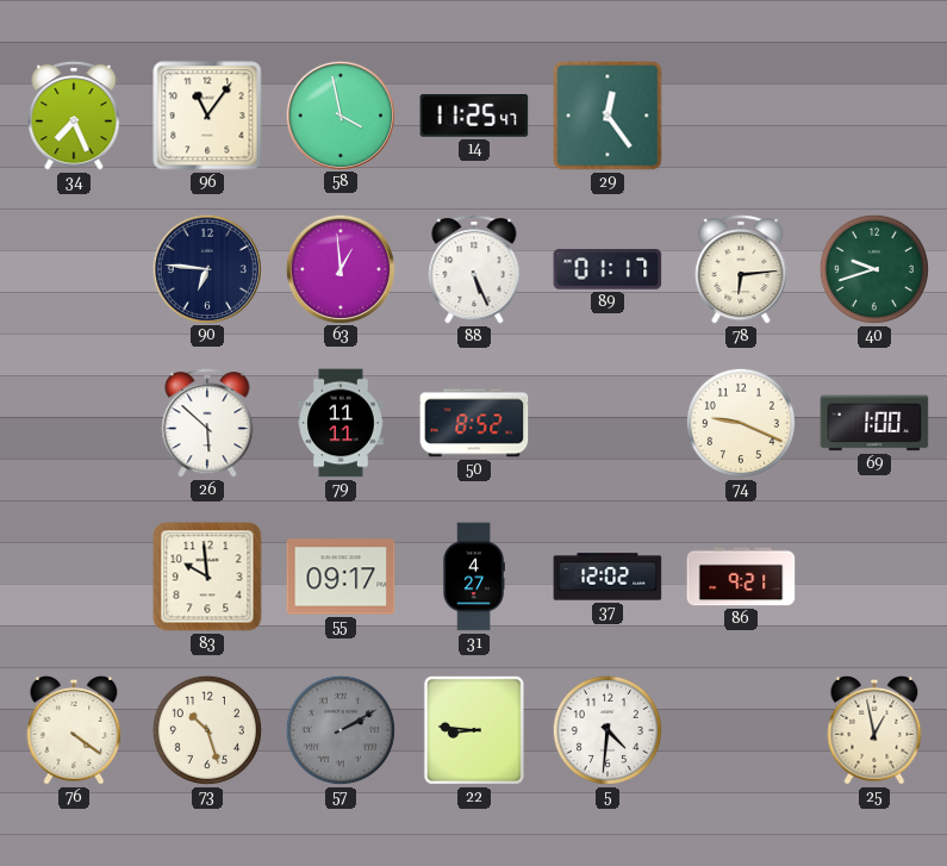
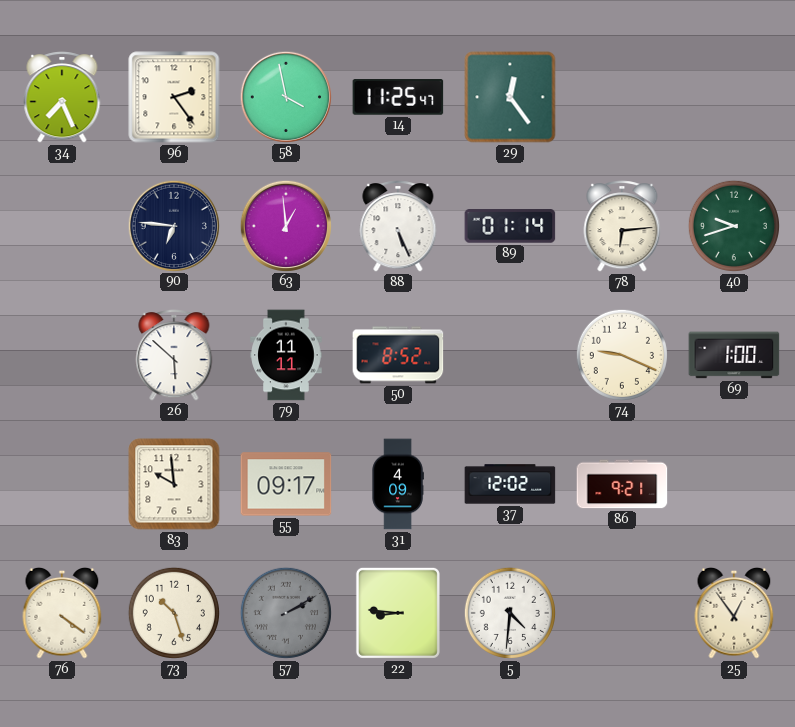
96: 11:06 -> 2:24
89: 01:17 -> 01:14
31: 4:27 -> 4:09
25: 12:58 -> 12:54
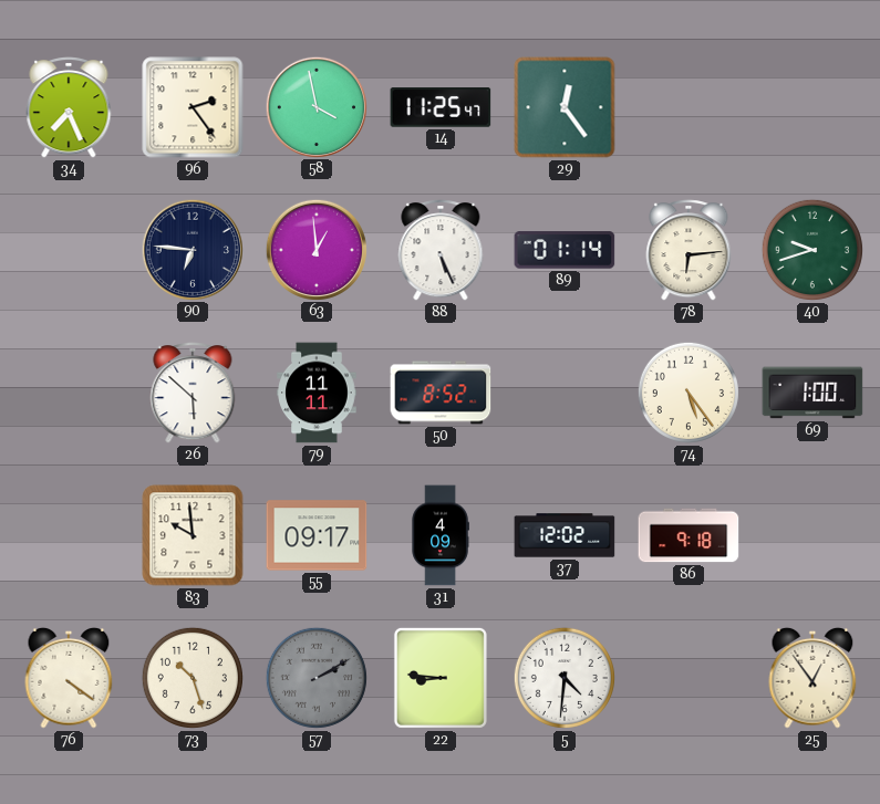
74: 9:19 -> 5:24
86: 9:21 -> 9:18
